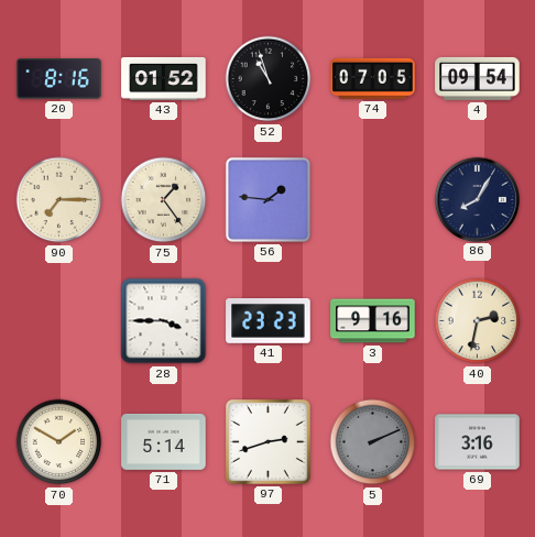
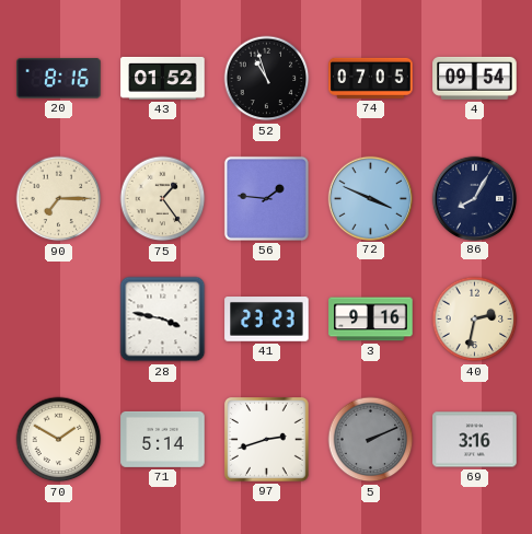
72: none -> 3:49
28: 3:45 -> 3:47
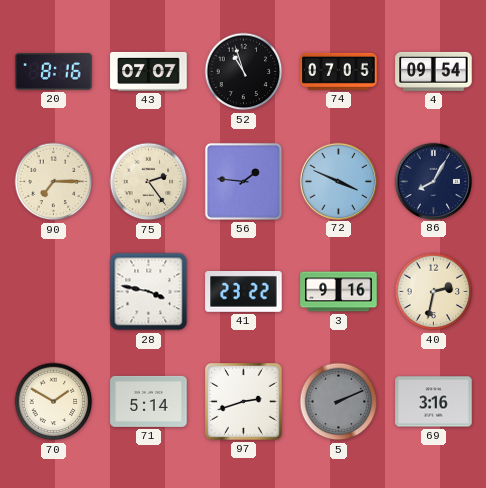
43: 01:52 -> 07:07
75: 1:24 -> 2:24
41: 23:23 -> 23:22
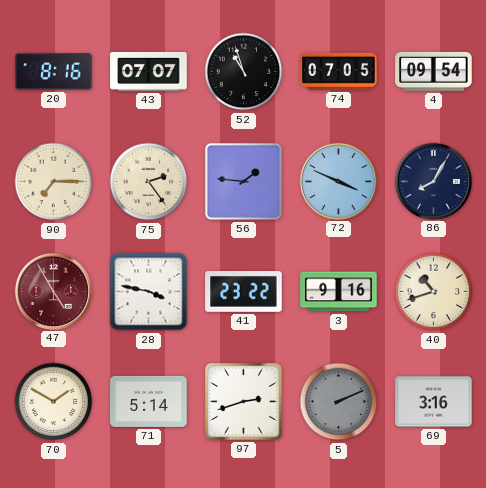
47: none -> 4:55
40: 2:32 -> 10:42
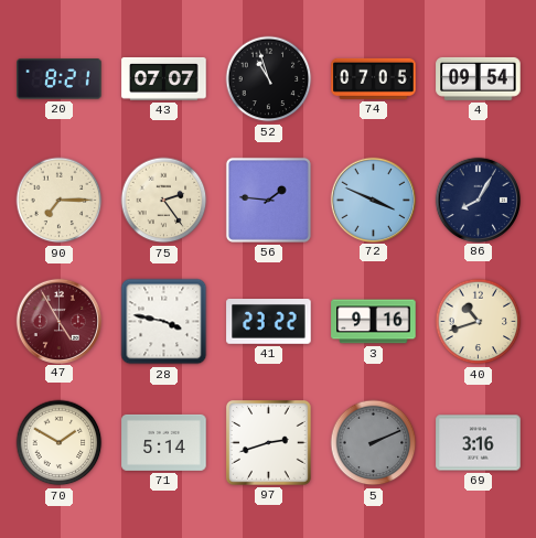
20: 8:16 -> 8:21
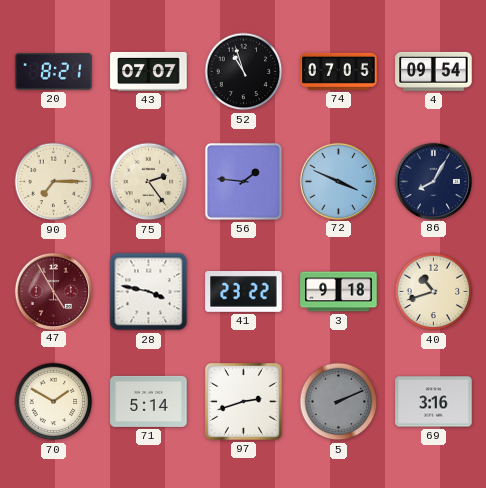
3: 9:16 -> 9:18
